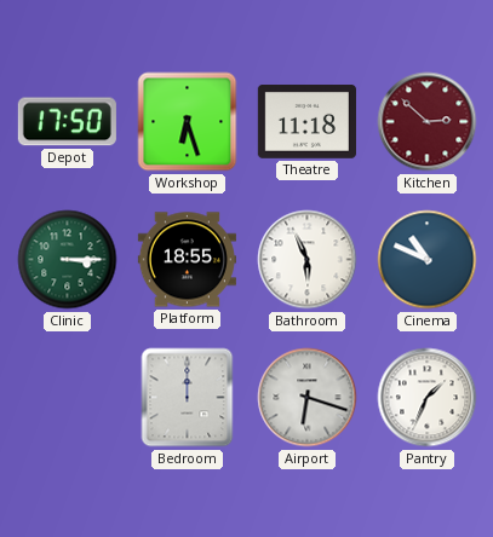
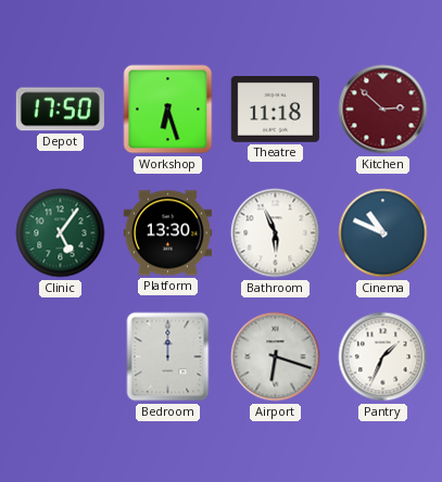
Clinic: 3:15 -> 5:06
Platform: 18:55 -> 13:30
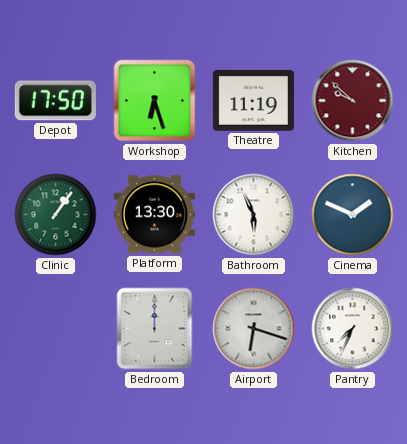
Theatre: 11:18 -> 11:19
Kitchen: 2:52 -> 9:52
Clinic: 5:06 -> 1:06
Cinema: 10:49 -> 1:49
Pantry: 1:34 -> 7:34
